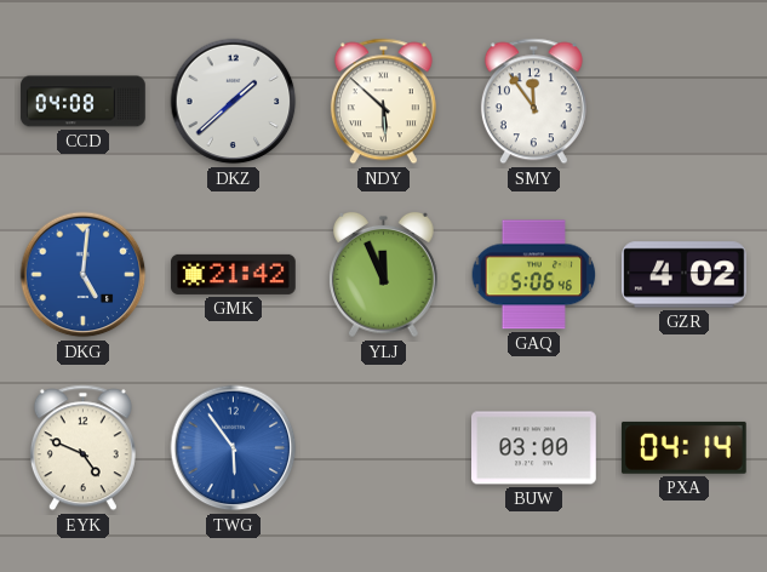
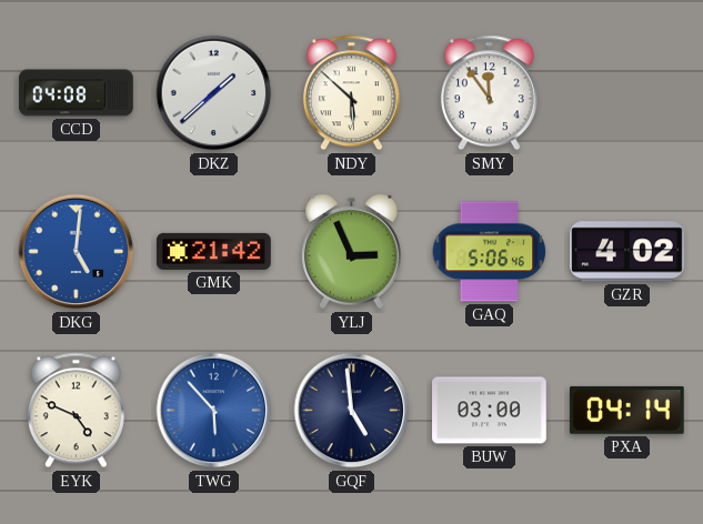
YLJ: 11:56 -> 2:56
TWG: 5:54 -> 5:53
GQF: none -> 4:59
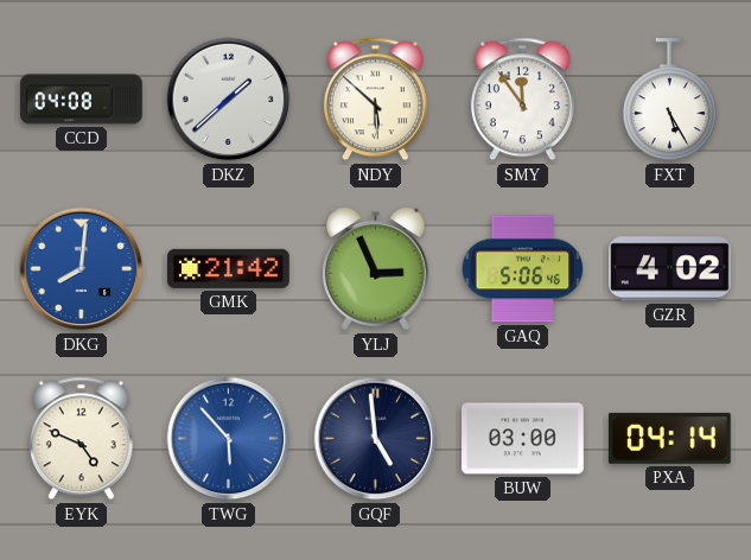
FXT: none -> 5:25
DKG: 5:01 -> 8:01
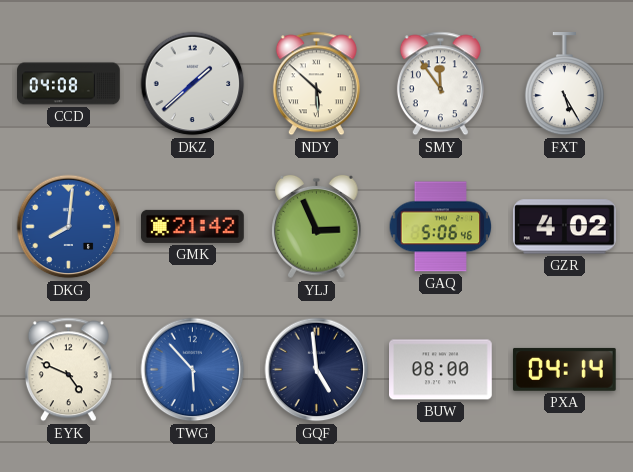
BUW: 03:00 -> 08:00
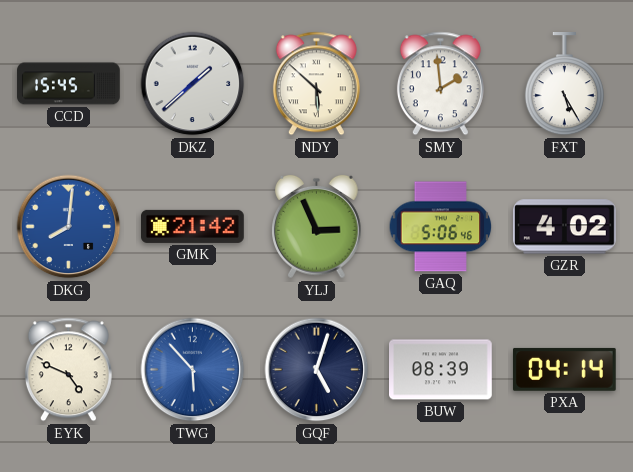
CCD: 04:08 -> 15:45
SMY: 11:54 -> 1:59
GQF: 4:59 -> 5:03
BUW: 08:00 -> 08:39
